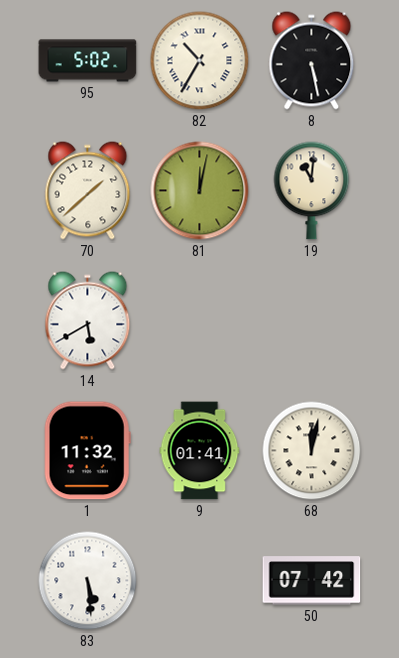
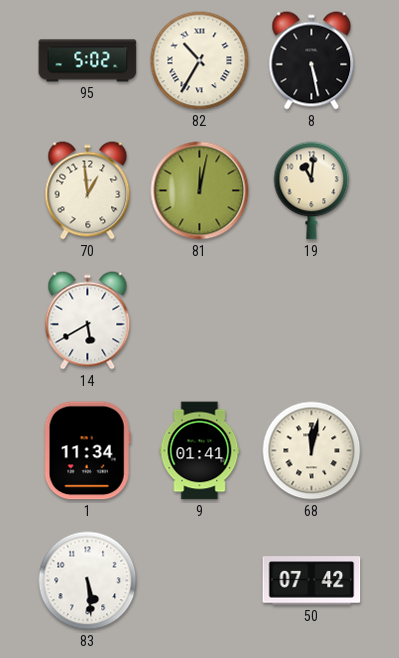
70: 1:38 -> 12:59
1: 11:32 -> 11:34
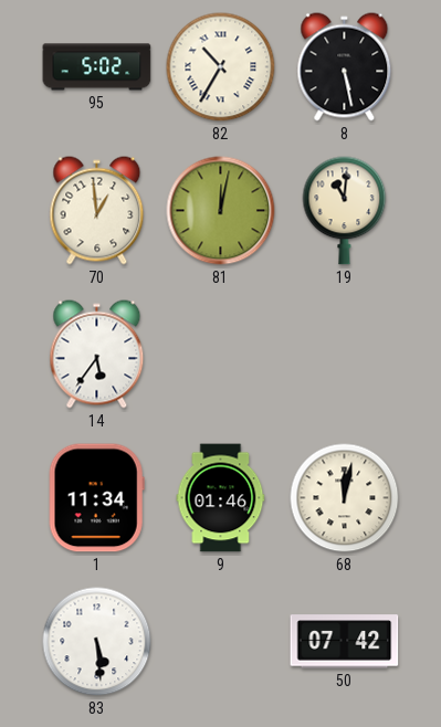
14: 5:40 -> 5:36
9: 01:41 -> 01:46
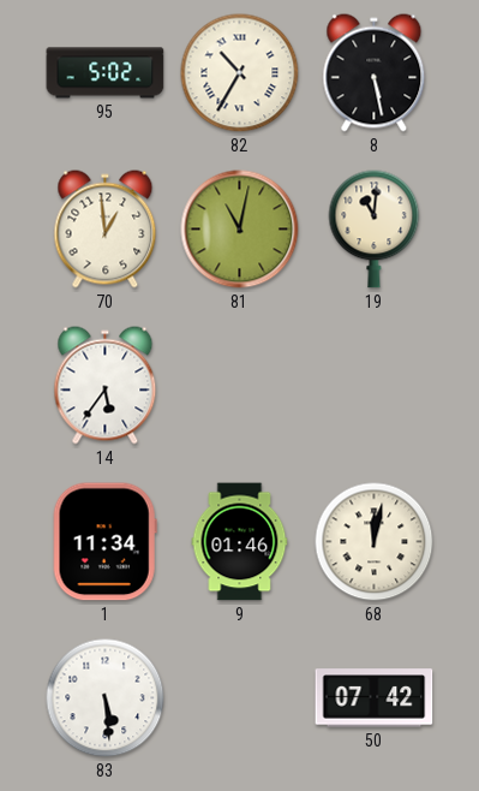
81: 12:02 -> 11:02
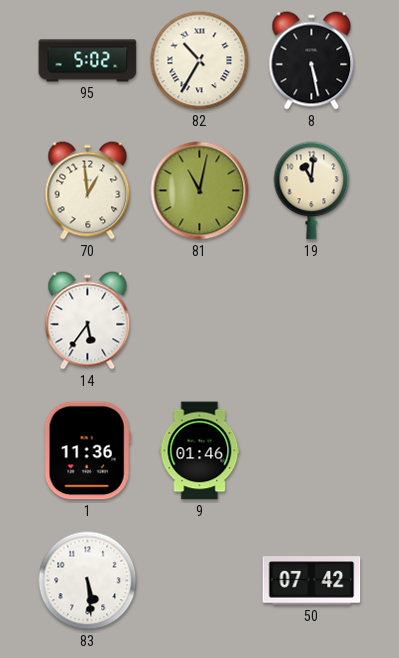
1: 11:34 -> 11:36
68: 12:02 -> none
